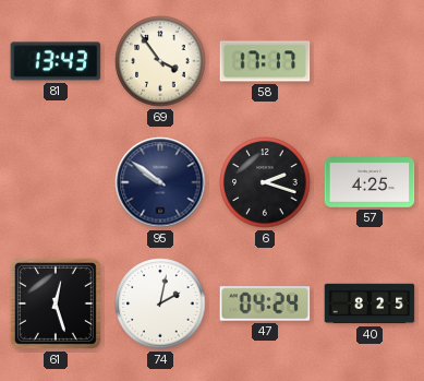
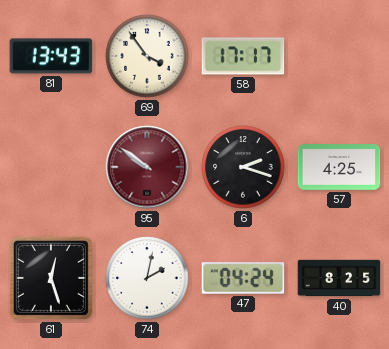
95 dial: navy -> burgundy
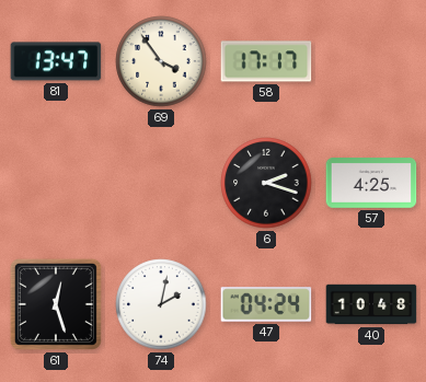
81: 13:43 -> 13:47
95: 9:51 -> none
40: 8:25 -> 10:48
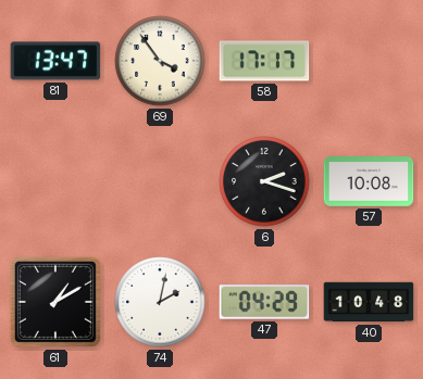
57: 4:25 -> 10:08
61: 12:27 -> 1:10
47: 04:24 -> 04:29
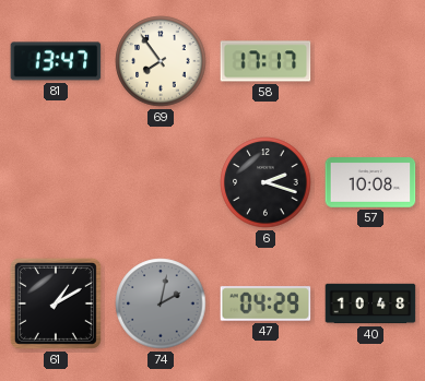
69: 3:54 -> 7:54
74 dial: white -> grey
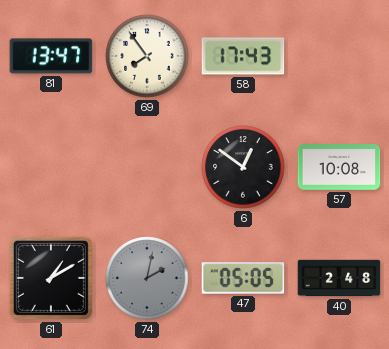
58: 17:17 -> 17:43
6: 2:18 -> 12:51
47: 04:29 -> 05:05
40: 10:48 -> 2:48
